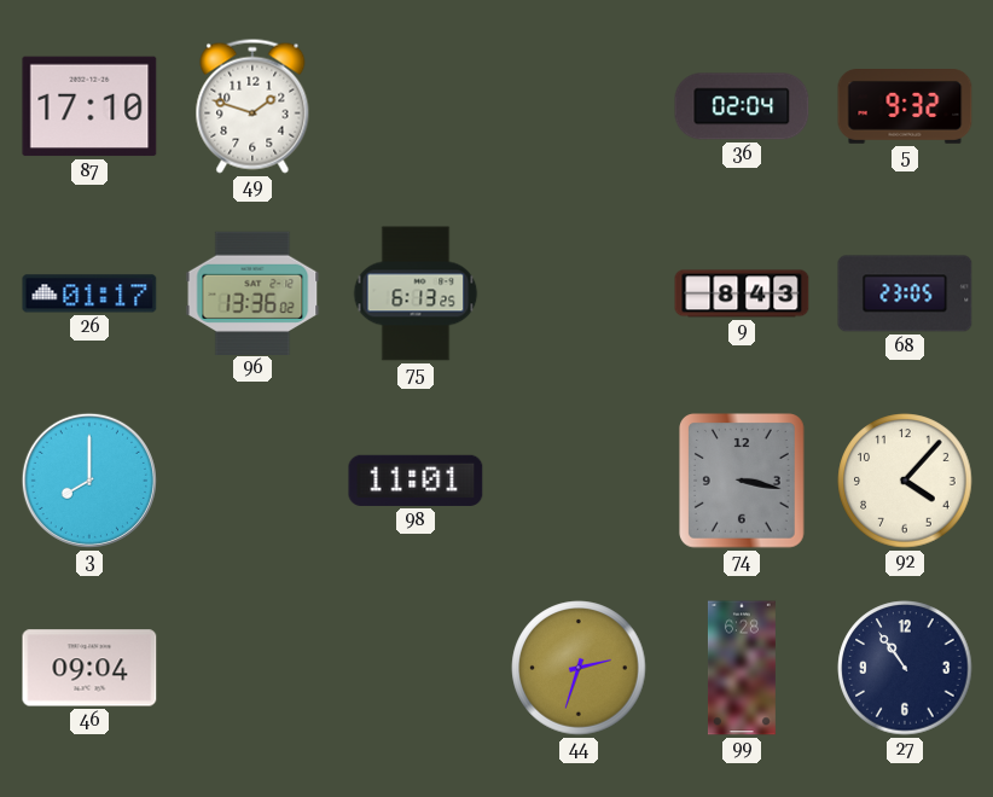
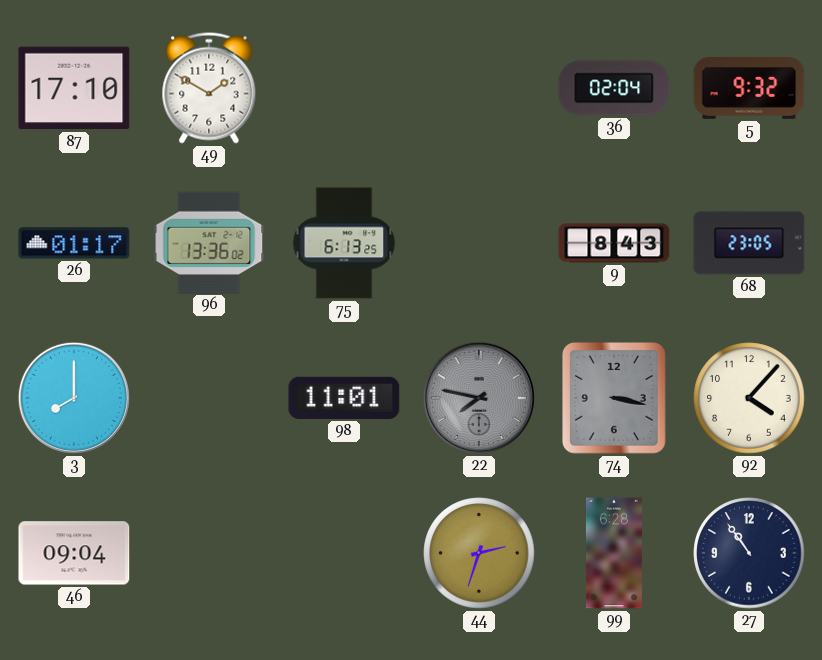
49: 1:48 -> 1:50
22: none -> 7:47
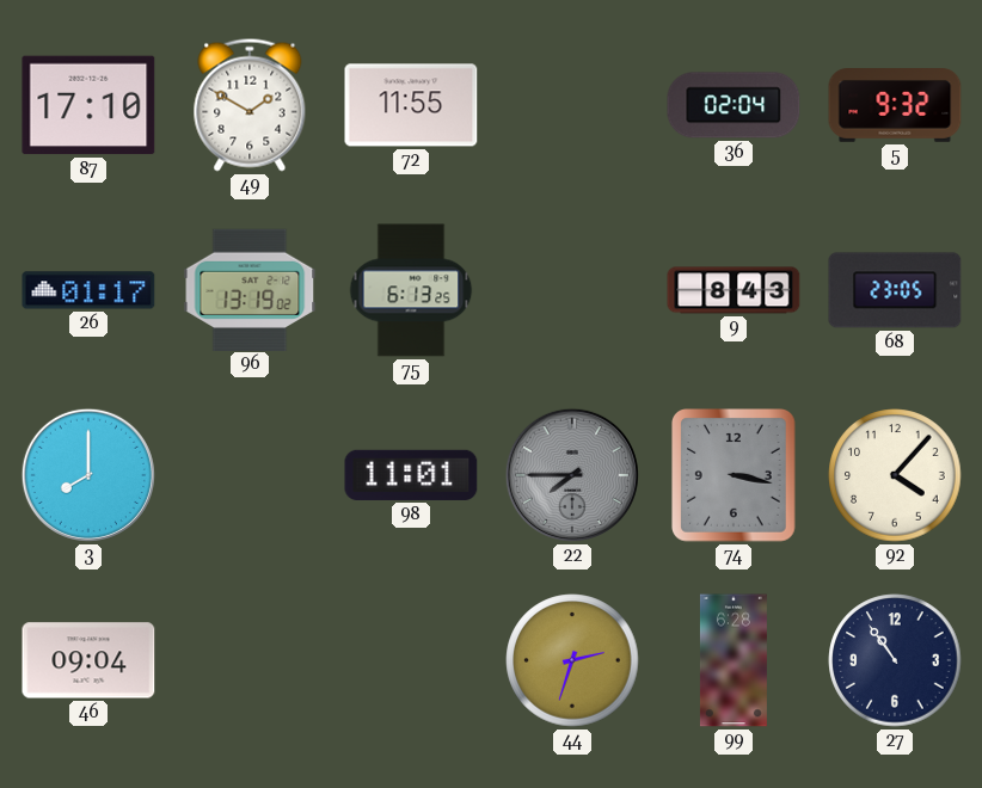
72: none -> 11:55
96: 13:36 -> 13:19
22: 7:47 -> 7:45
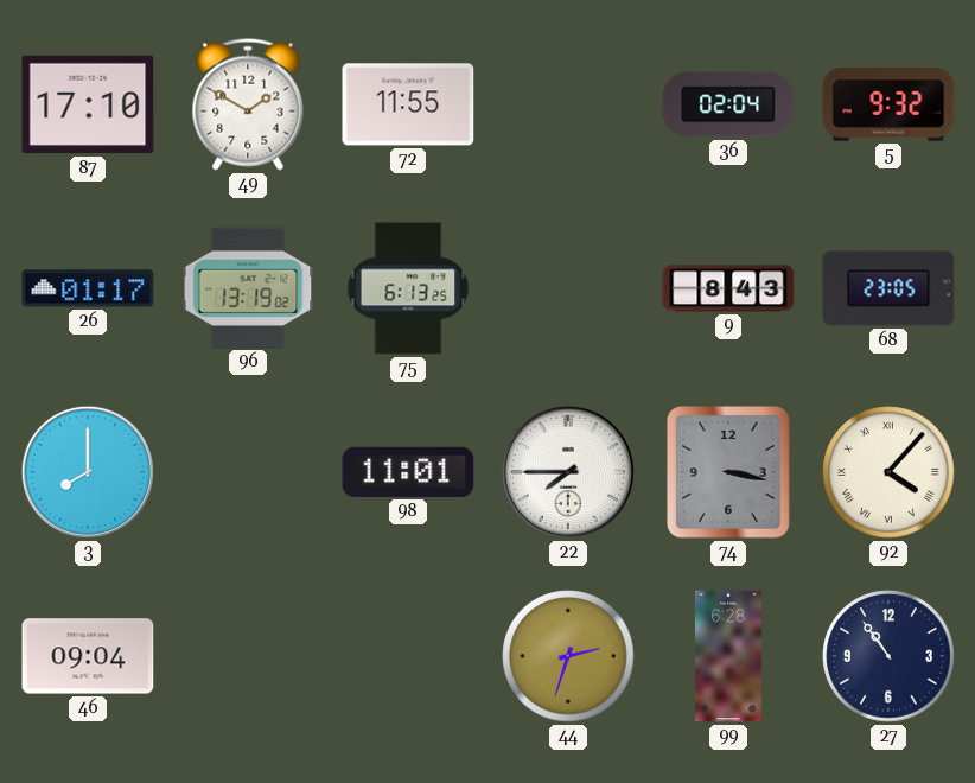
22 dial: grey -> white
92 numerals: Arabic -> Roman
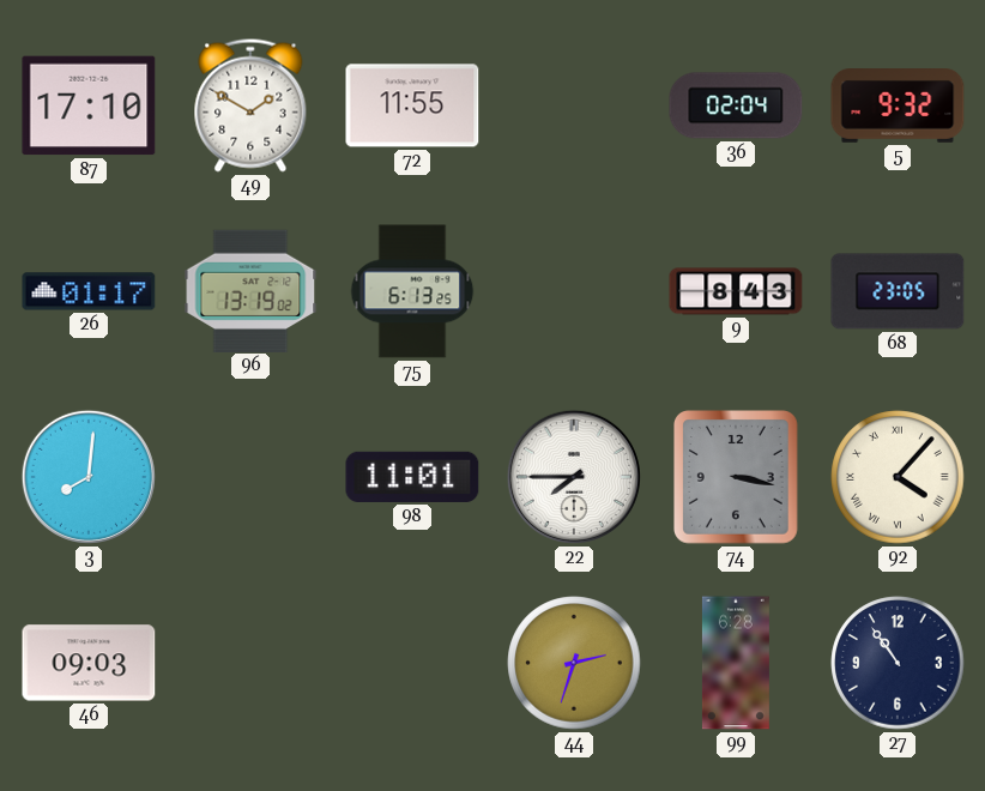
3: 8:00 -> 8:01
46: 09:04 -> 09:03
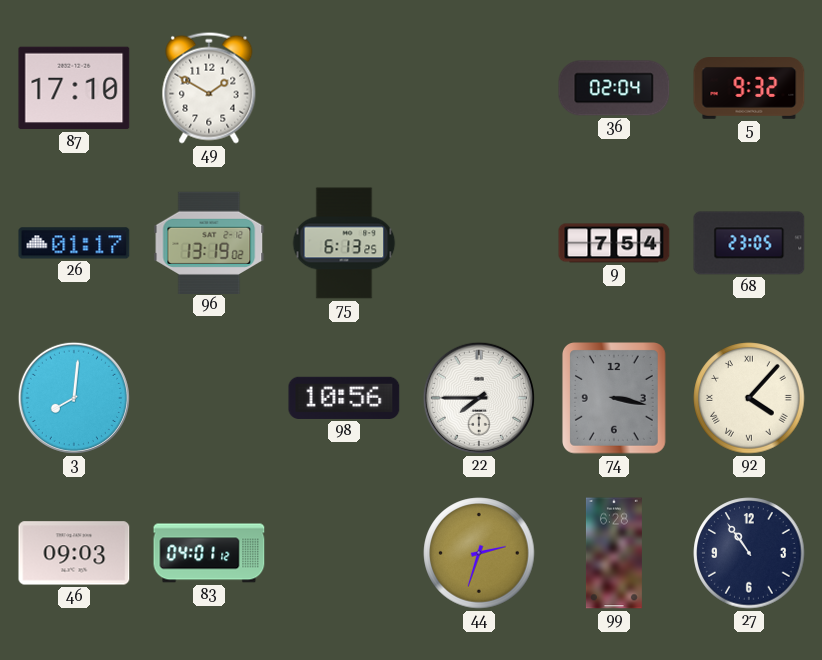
72: 11:55 -> none
9: 8:43 -> 7:54
98: 11:01 -> 10:56
83: none -> 04:01
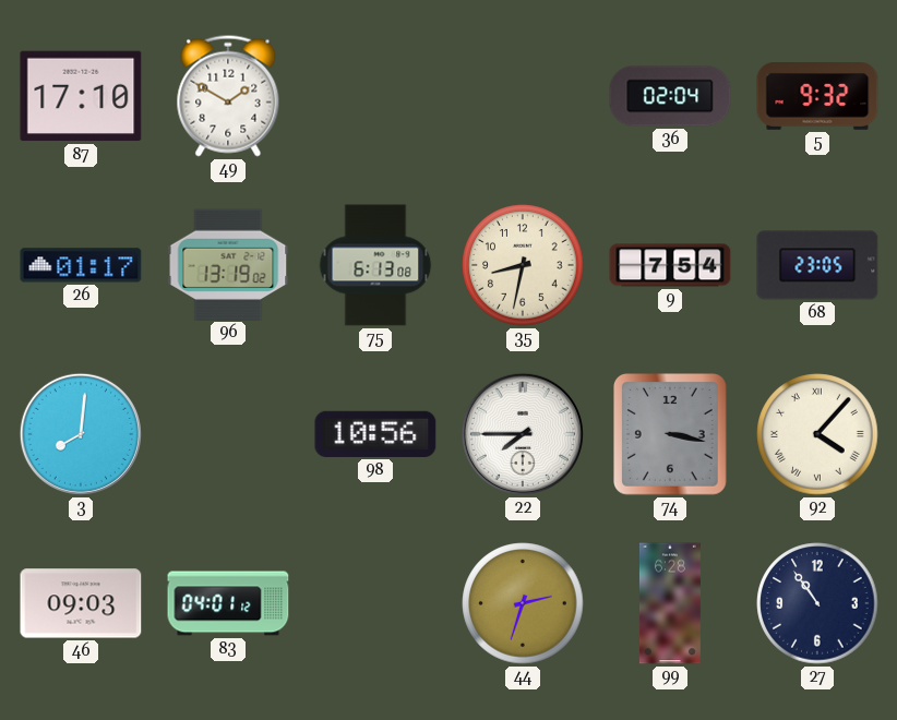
75: 6:13:25 -> 6:13:08
35: none -> 8:32
